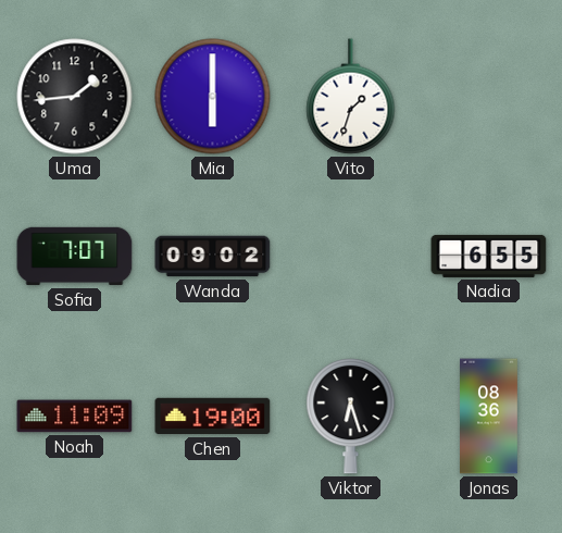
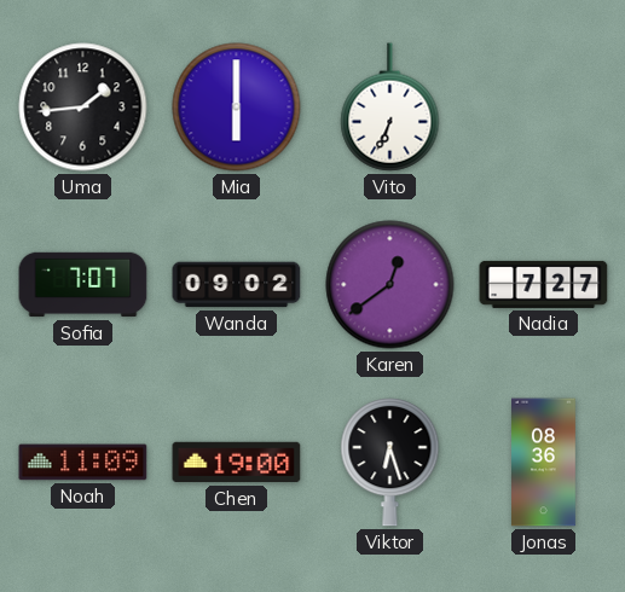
Vito: 1:33 -> 6:34
Karen: none -> 12:39
Nadia: 6:55 -> 7:27
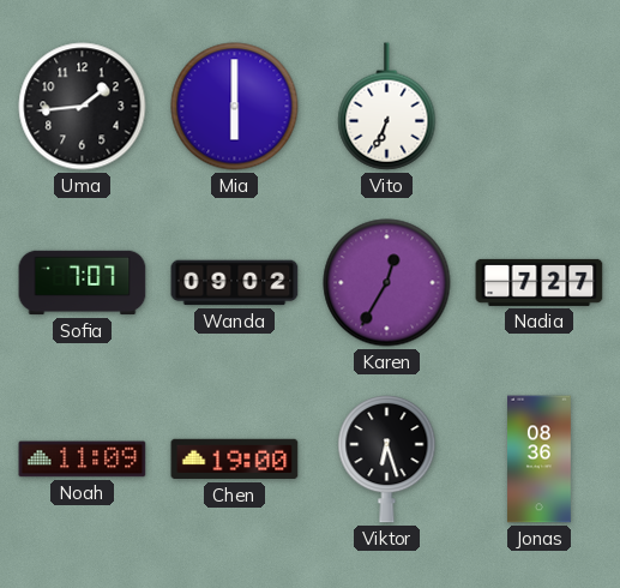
Karen: 12:39 -> 12:35
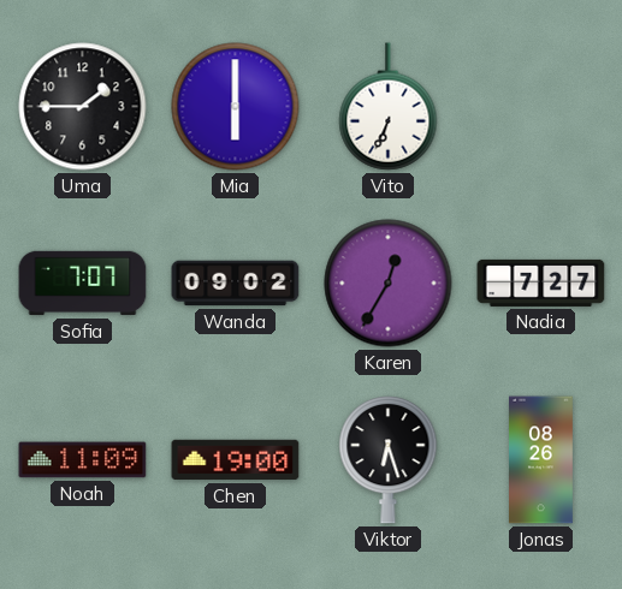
Uma: 1:44 -> 1:45
Jonas: 08:36 -> 08:26
